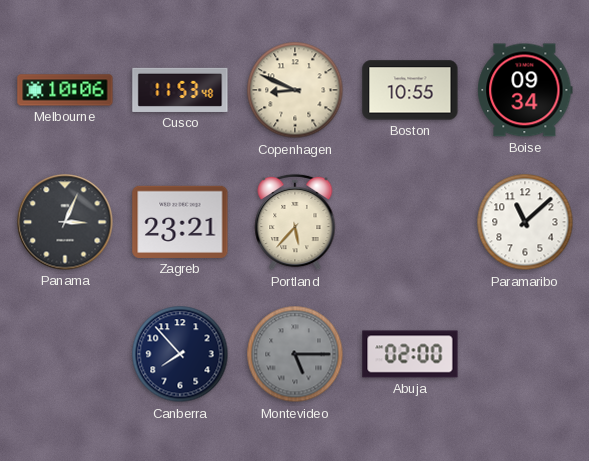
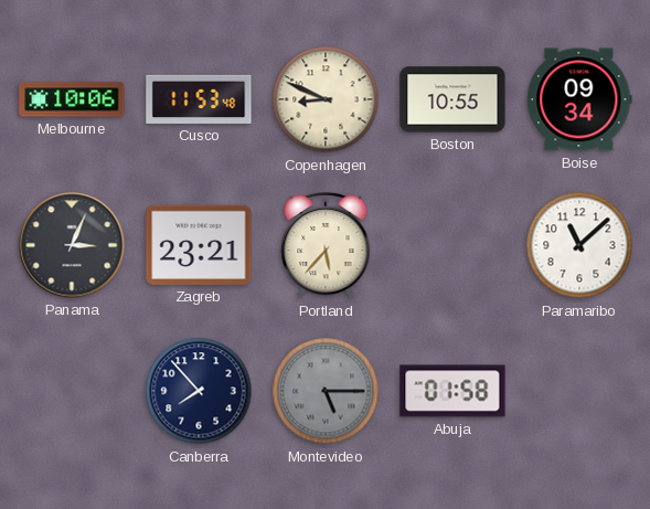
Abuja: 02:00 -> 01:58
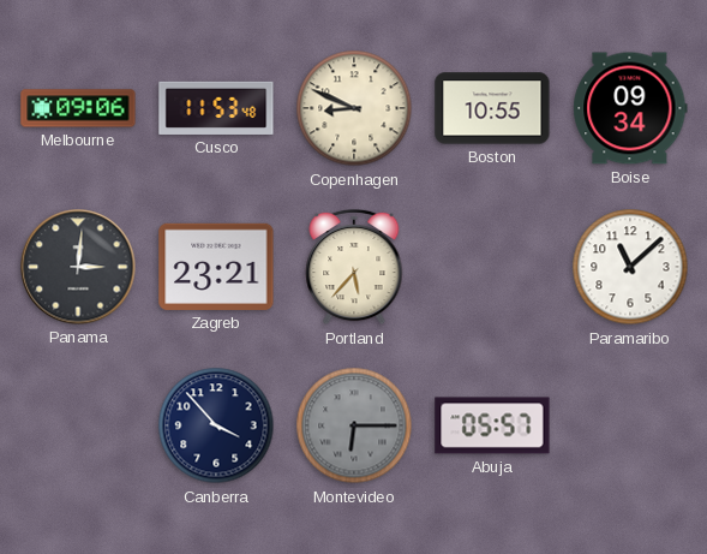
Melbourne: 10:06 -> 09:06
Panama: 3:04 -> 3:01
Canberra: 7:53 -> 3:53
Montevideo: 5:15 -> 6:15
Abuja: 01:58 -> 05:57
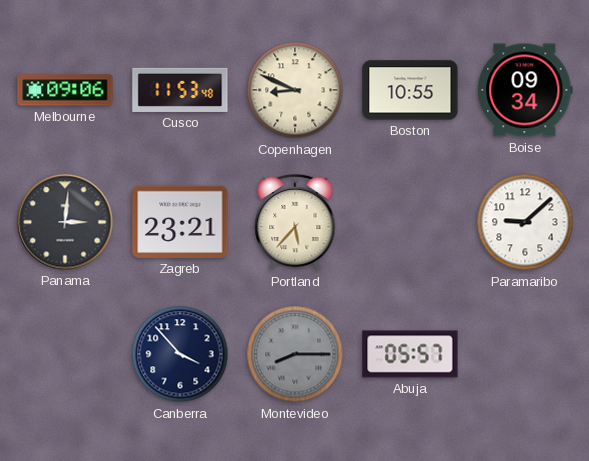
Paramaribo: 11:08 -> 9:08
Montevideo: 6:15 -> 8:15
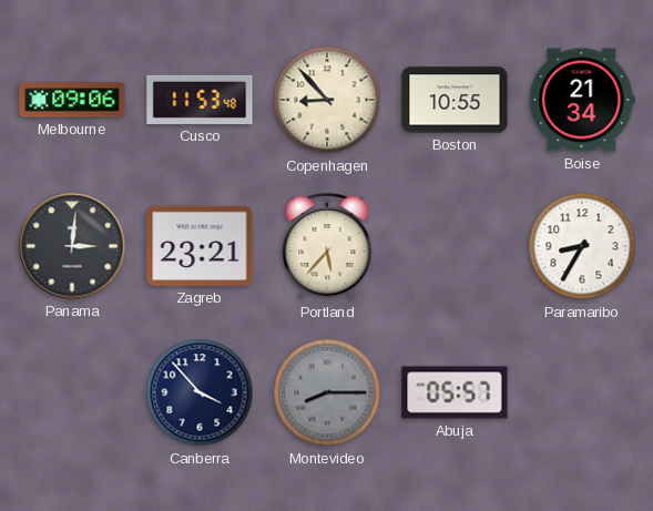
Copenhagen: 8:49 -> 8:53
Boise: 09:34 -> 21:34
Paramaribo: 9:08 -> 8:35
